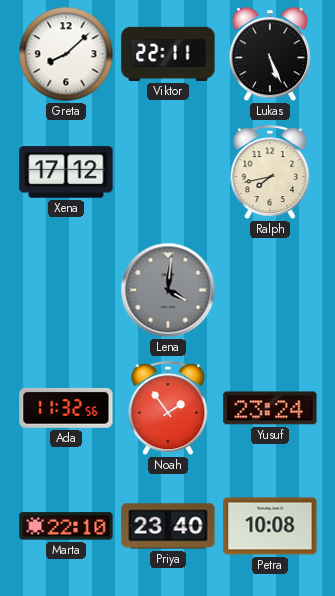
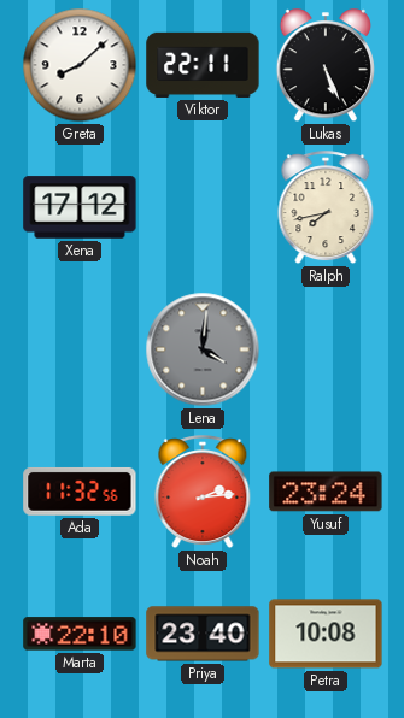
Noah: 1:54 -> 2:14
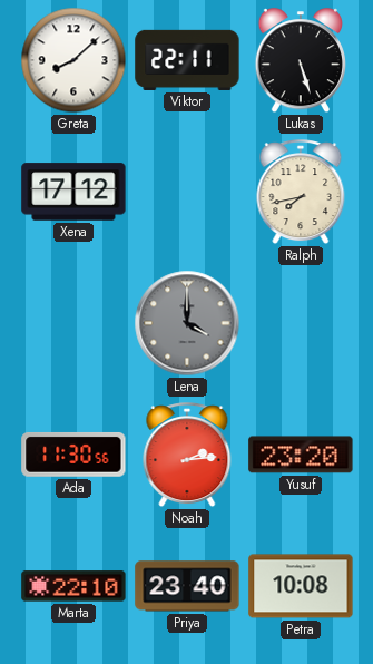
Lukas: 5:26 -> 5:27
Lena: 4:01 -> 4:00
Ada: 11:32 -> 11:30
Yusuf: 23:24 -> 23:20
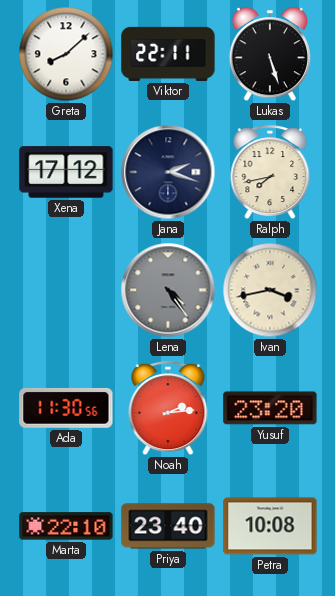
Jana: none -> 2:18
Lena: 4:00 -> 4:24
Ivan: none -> 3:43
